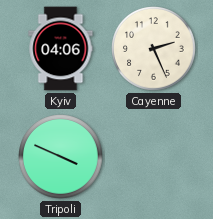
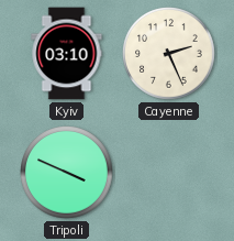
Kyiv: 04:06 -> 03:10
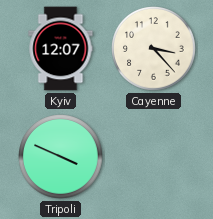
Kyiv: 03:10 -> 12:07
Cayenne: 2:26 -> 3:23
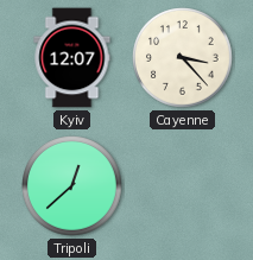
Tripoli: 3:49 -> 12:38
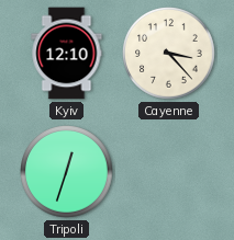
Kyiv: 12:07 -> 12:10
Tripoli: 12:38 -> 12:33
